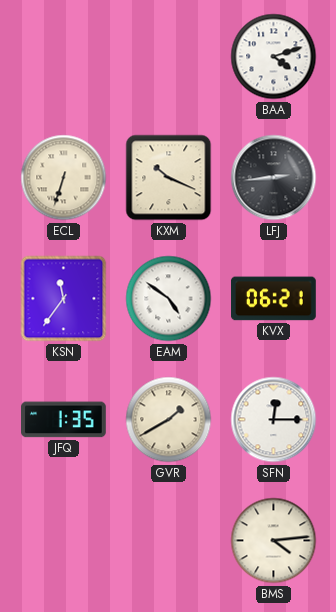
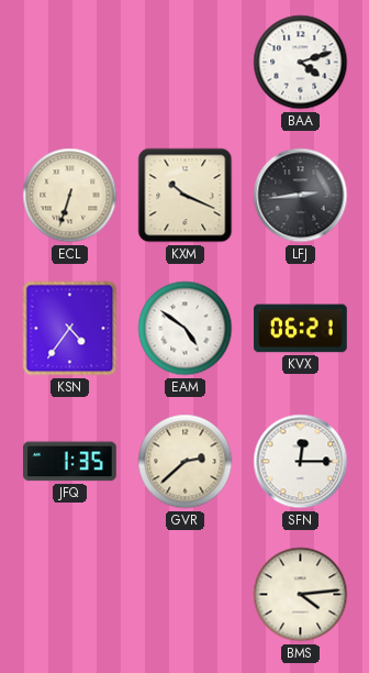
KSN: 11:36 -> 4:36
GVR: 1:40 -> 2:38
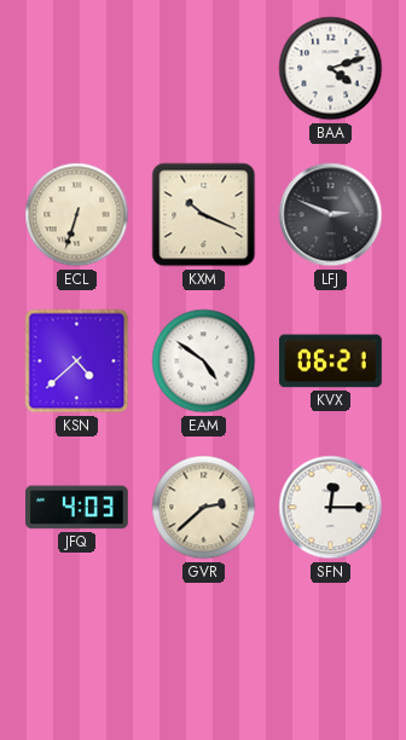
LFJ: 2:44 -> 2:49
KSN: 4:36 -> 4:38
JFQ: 1:35 -> 4:03
BMS: 4:14 -> none
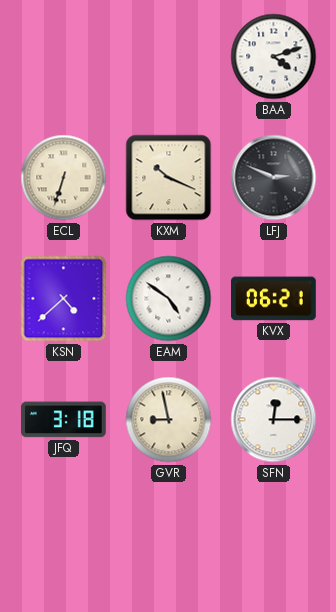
JFQ: 4:03 -> 3:18
GVR: 2:38 -> 8:58
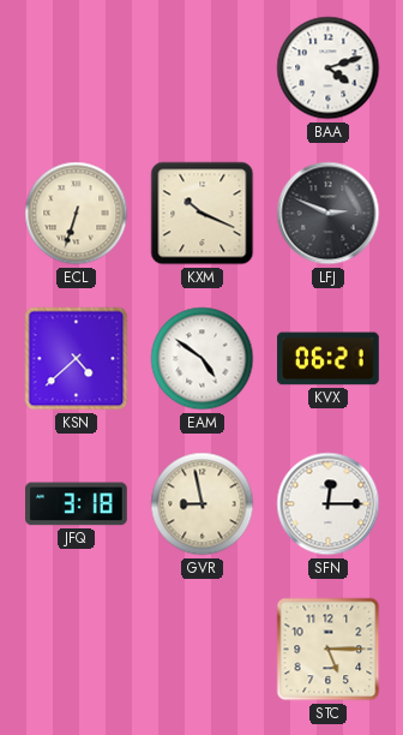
STC: none -> 5:15
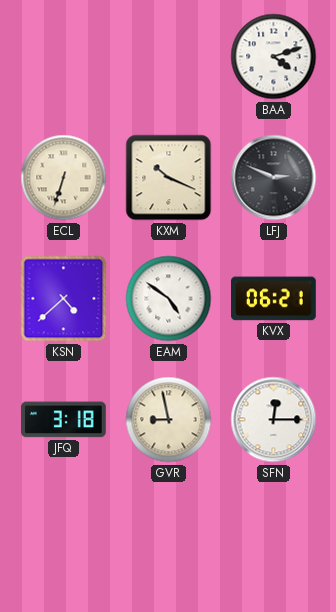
STC: 5:15 -> none
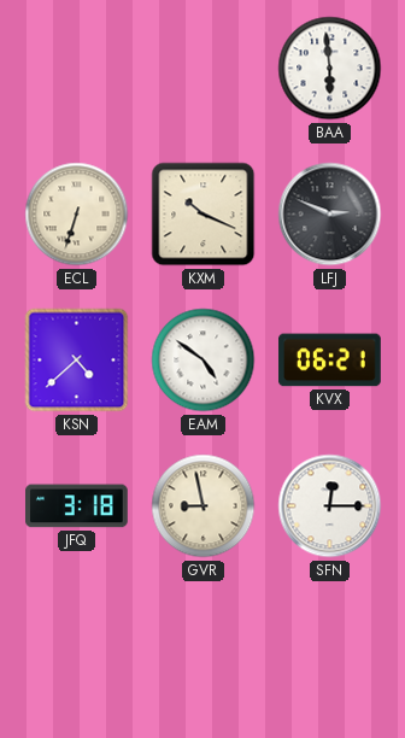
BAA: 4:12 -> 5:59
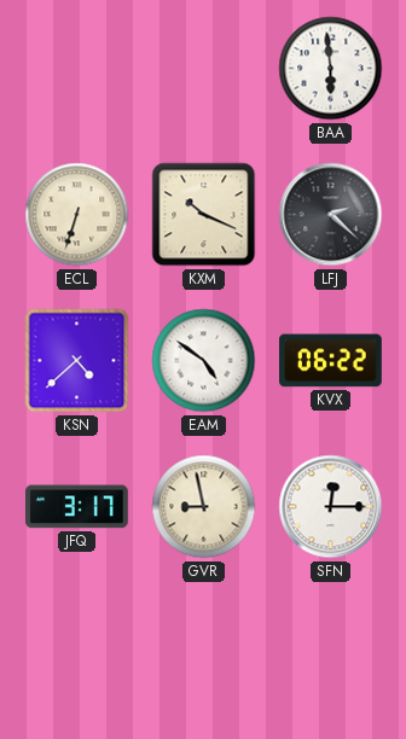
LFJ: 2:49 -> 2:22
KVX: 06:21 -> 06:22
JFQ: 3:18 -> 3:17
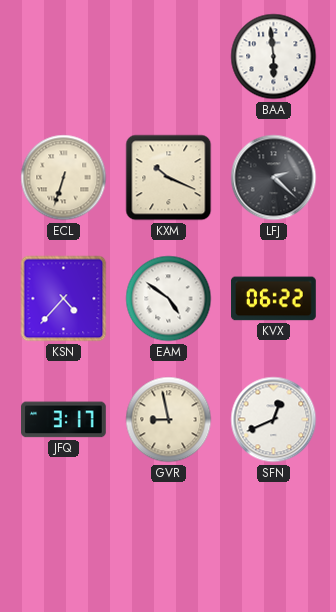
KSN: 4:38 -> 4:37
SFN: 12:15 -> 12:41
